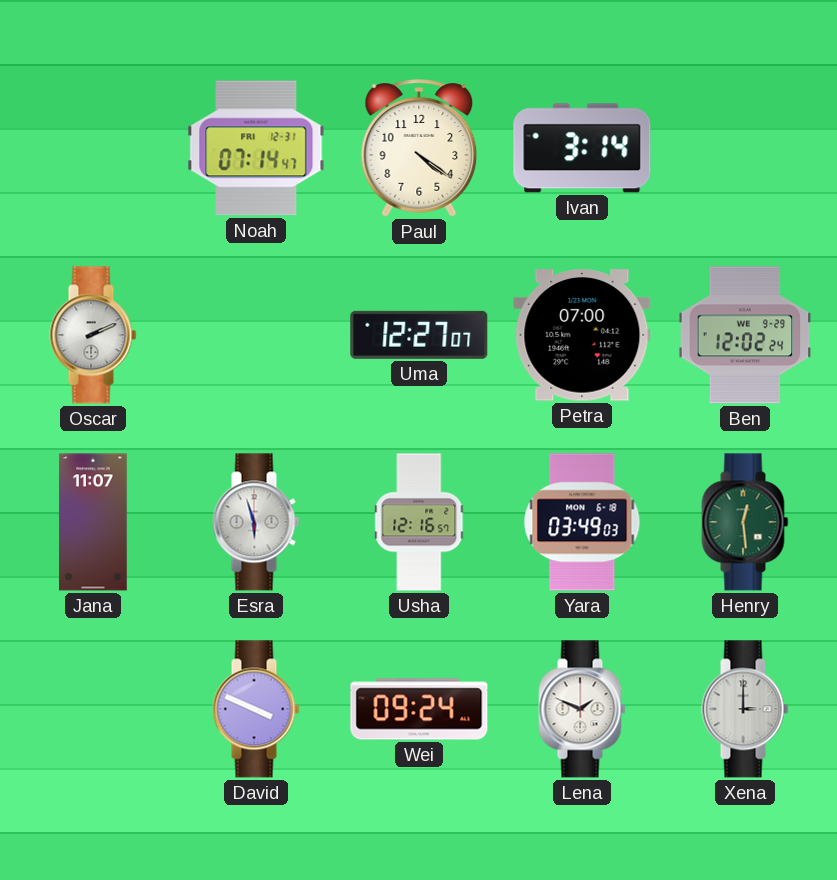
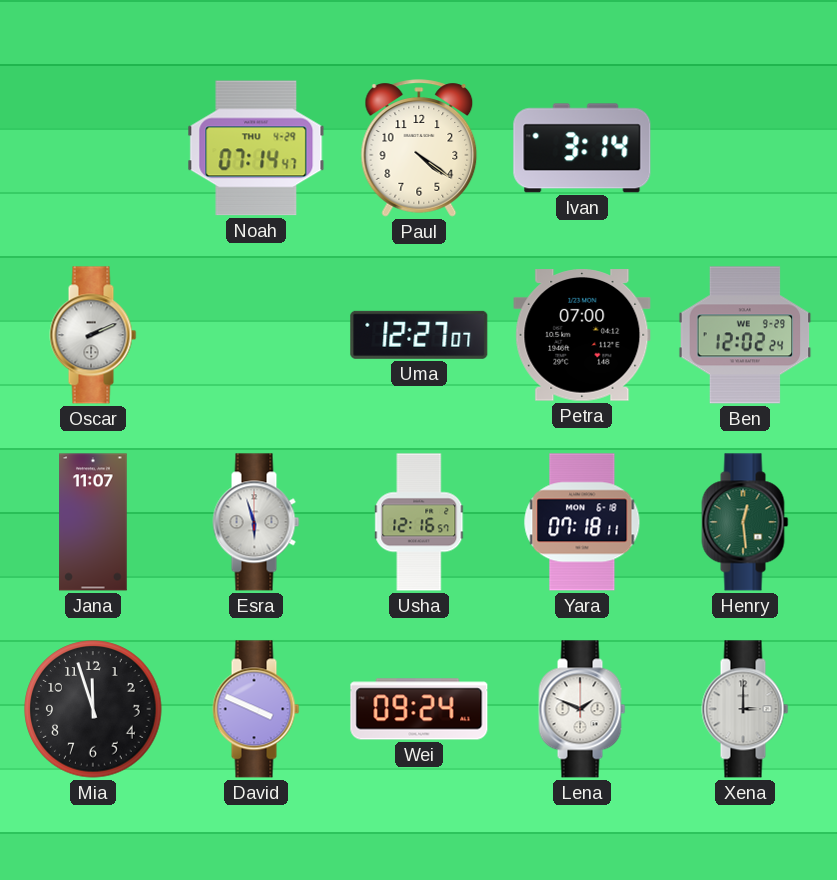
Noah date: FRI 12-31 -> THU 4-29
Yara: 03:49 -> 07:18
Mia: none -> 11:57
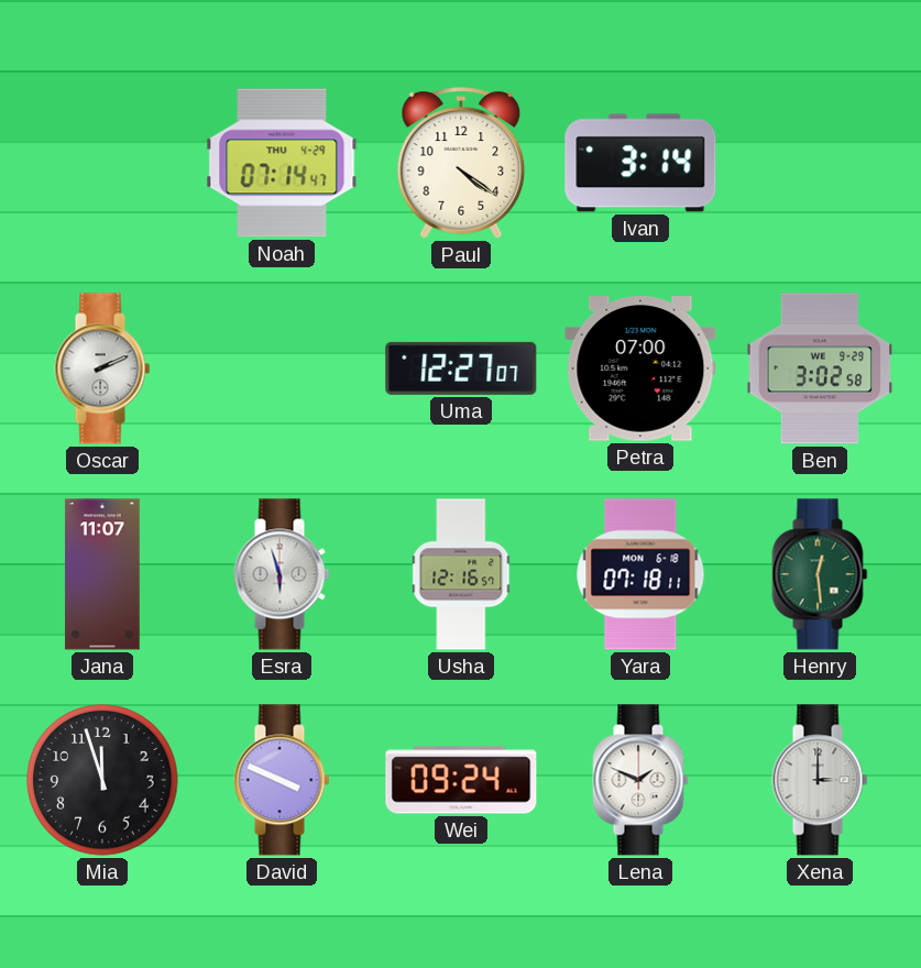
Ben: 12:02 -> 3:02
